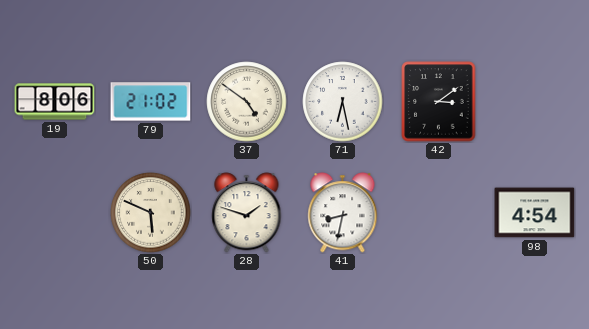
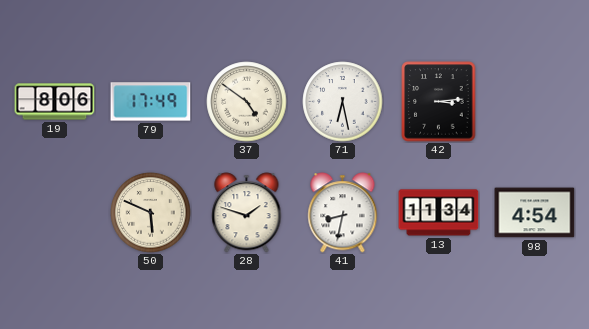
79: 21:02 -> 17:49
42: 3:09 -> 3:14
13: none -> 11:34
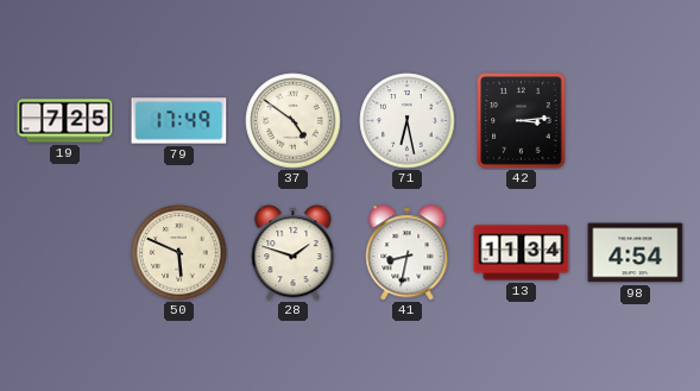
19: 8:06 -> 7:25
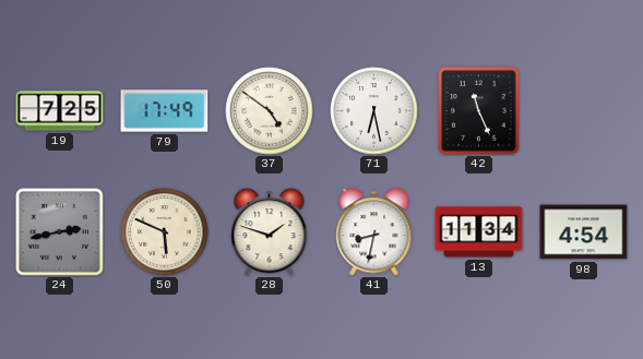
42: 3:14 -> 11:26
24: none -> 2:43
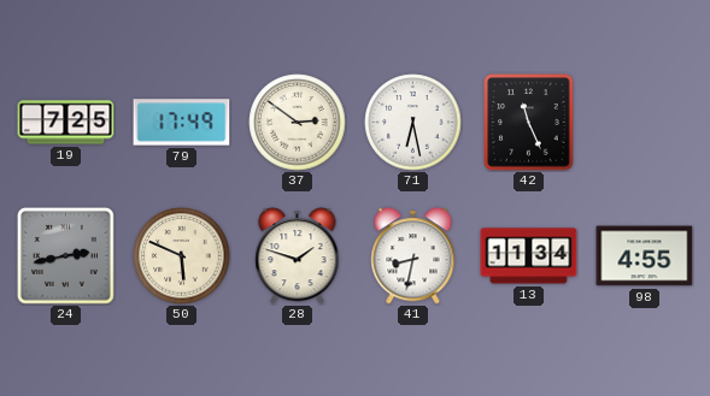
37: 4:51 -> 2:51
98: 4:54 -> 4:55
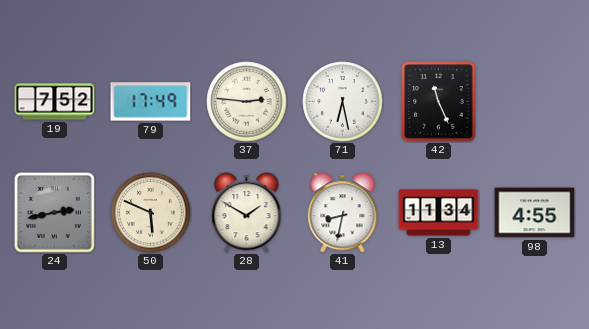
19: 7:25 -> 7:52
37: 2:51 -> 2:46
28: 1:48 -> 1:50
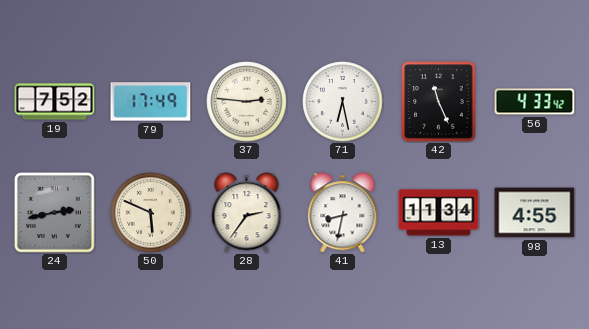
56: none -> 4:33
28: 1:50 -> 2:36
